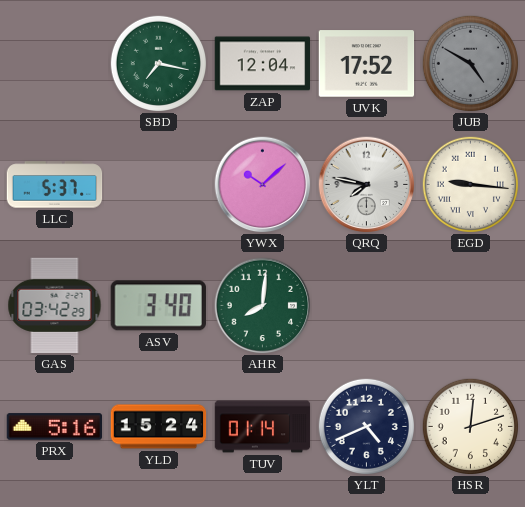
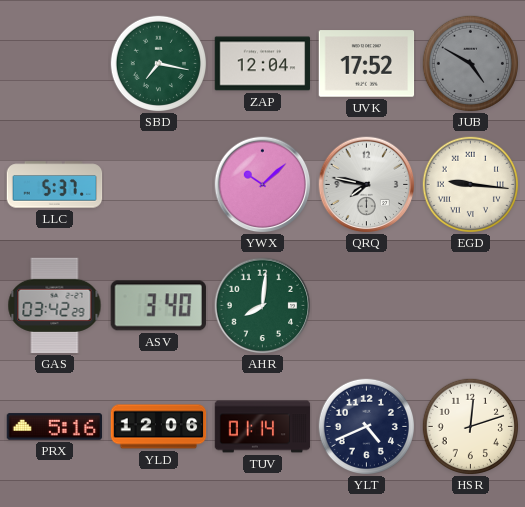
YLD: 15:24 -> 12:06
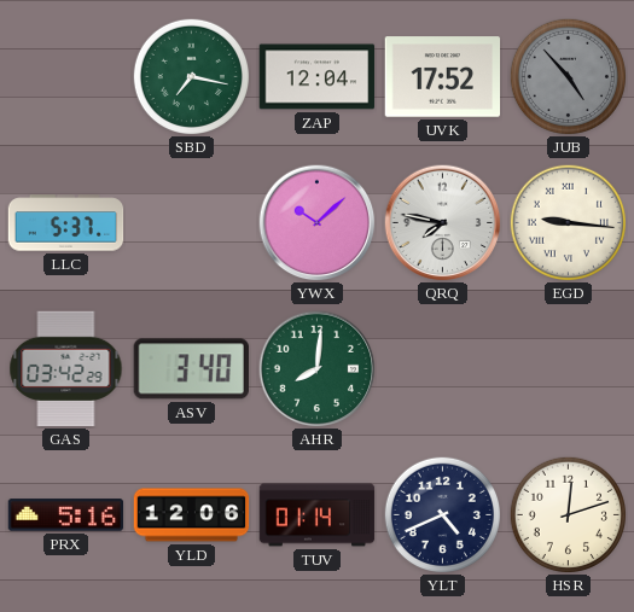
JUB: 4:50 -> 4:53
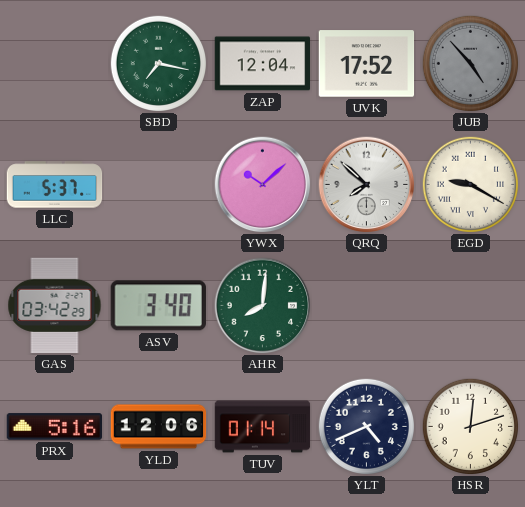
QRQ: 7:47 -> 7:52
EGD: 9:16 -> 9:20
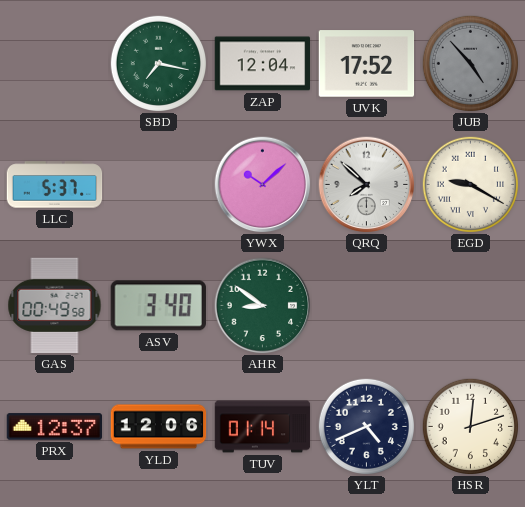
GAS: 03:42 -> 00:49
AHR: 8:01 -> 8:51
PRX: 5:16 -> 12:37
